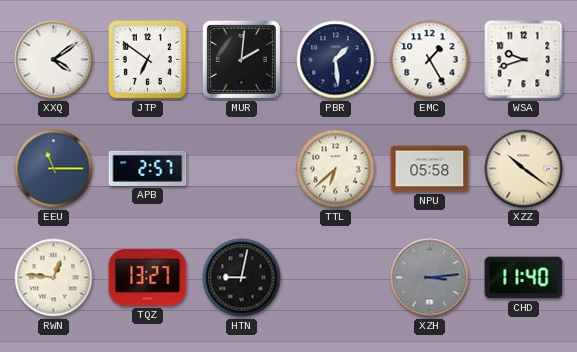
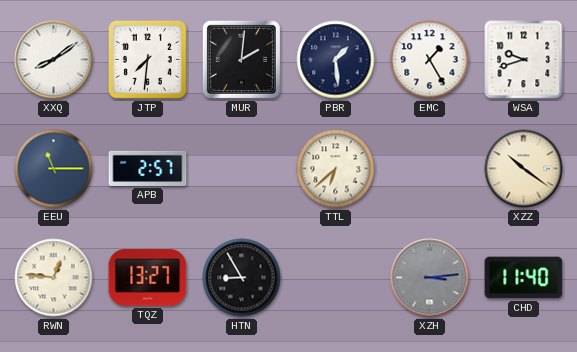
XXQ: 4:09 -> 8:09
JTP: 6:51 -> 7:31
NPU: 05:58 -> none
HTN: 9:02 -> 8:55
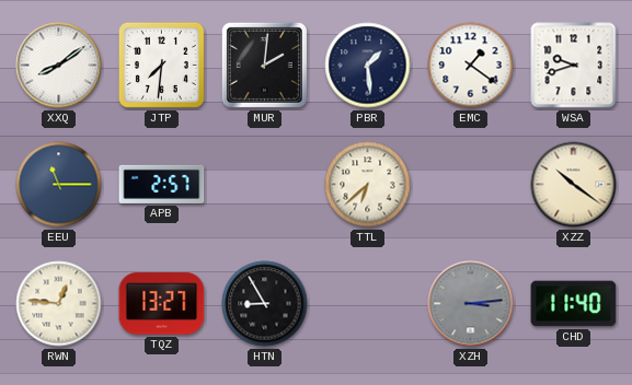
EMC: 1:25 -> 1:21
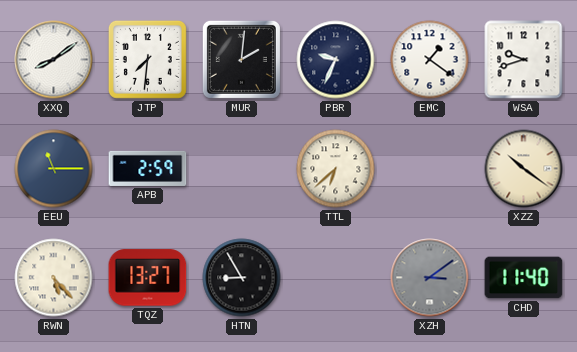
PBR: 1:29 -> 9:34
APB: 2:57 -> 2:59
RWN: 12:46 -> 5:23
XZH: 3:14 -> 3:09
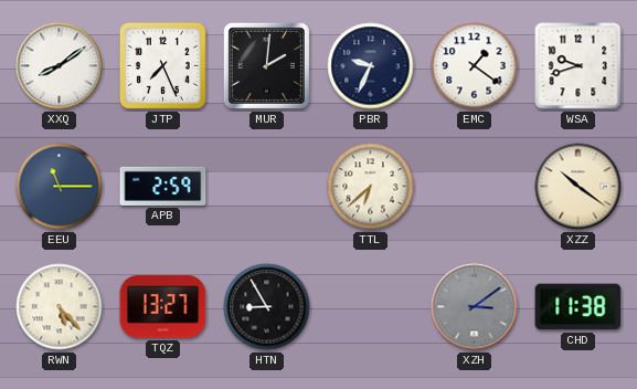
JTP: 7:31 -> 7:26
CHD: 11:40 -> 11:38
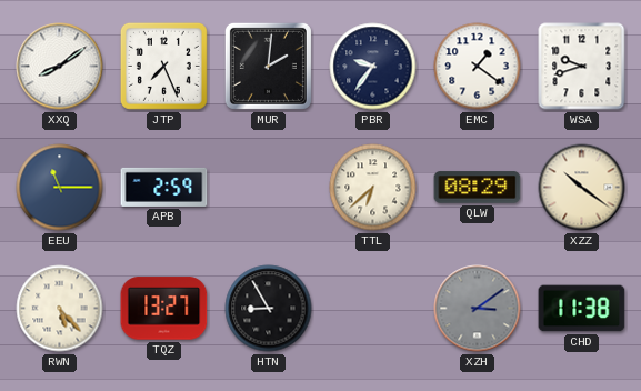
PBR: 9:34 -> 9:36
QLW: none -> 08:29
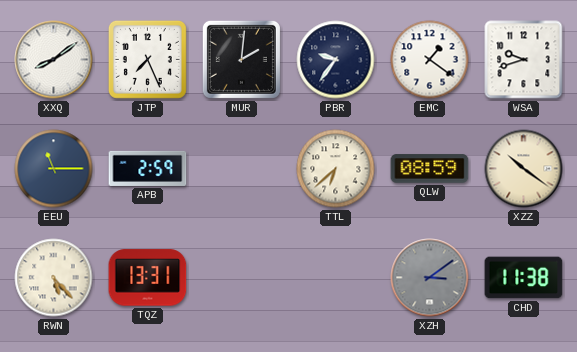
QLW: 08:29 -> 08:59
TQZ: 13:27 -> 13:31
HTN: 8:55 -> none
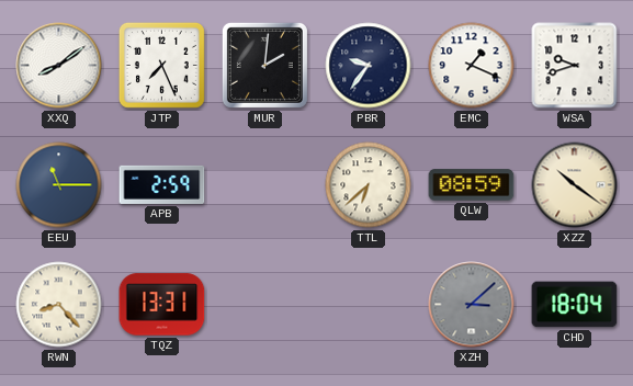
EMC: 1:21 -> 1:19
RWN: 5:23 -> 8:23
XZH: 3:09 -> 3:08
CHD: 11:38 -> 18:04
